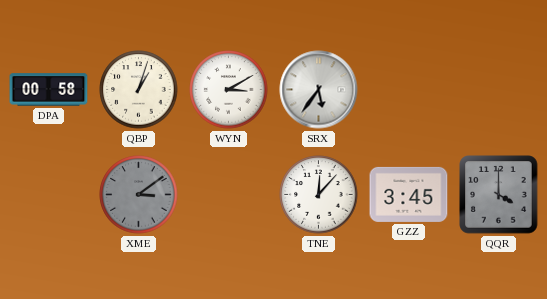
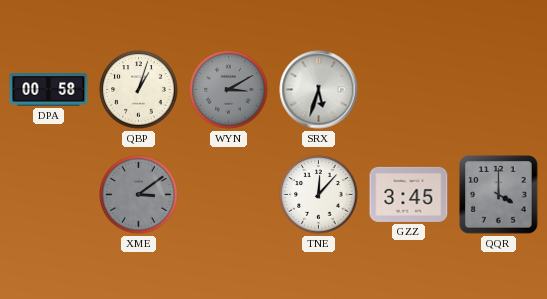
WYN dial: white -> grey
SRX: 5:36 -> 5:33
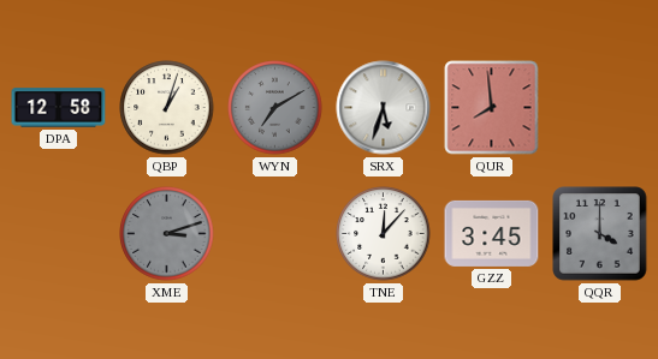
DPA: 00:58 -> 12:58
WYN: 3:10 -> 7:10
QUR: none -> 7:59
XME: 3:09 -> 3:12
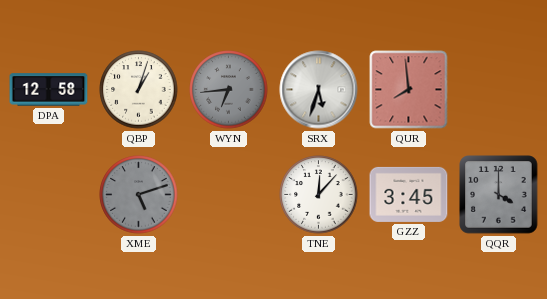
WYN: 7:10 -> 6:44
XME: 3:12 -> 5:12
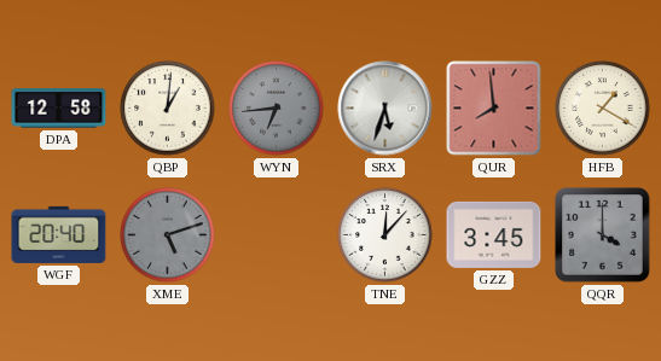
QBP: 1:03 -> 1:01
HFB: none -> 1:20
WGF: none -> 20:40
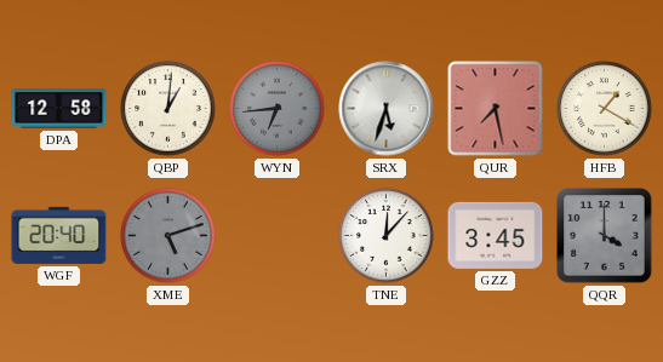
QUR: 7:59 -> 7:28
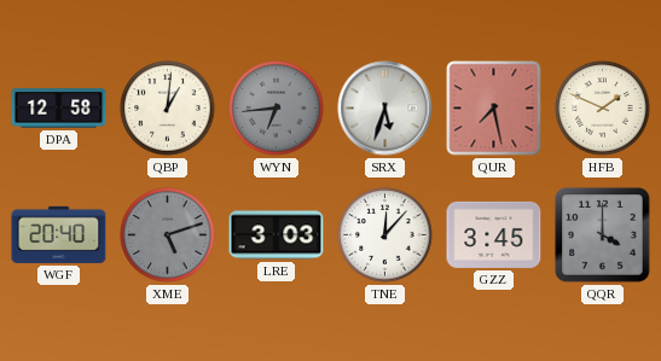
HFB: 1:20 -> 1:49
LRE: none -> 3:03
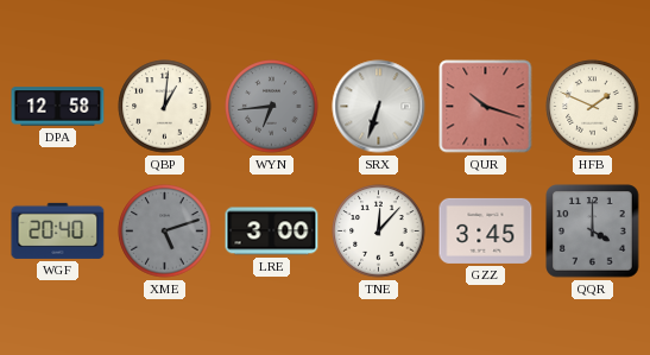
SRX: 5:33 -> 6:33
QUR: 7:28 -> 10:18
LRE: 3:03 -> 3:00
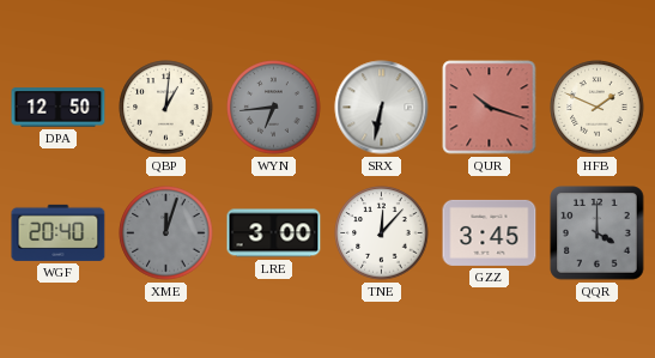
DPA: 12:58 -> 12:50
SRX: 6:33 -> 6:32
XME: 5:12 -> 12:03
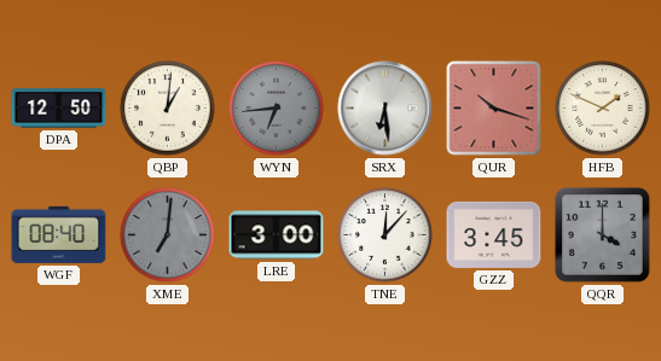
SRX: 6:32 -> 6:29
WGF: 20:40 -> 08:40
XME: 12:03 -> 7:01
